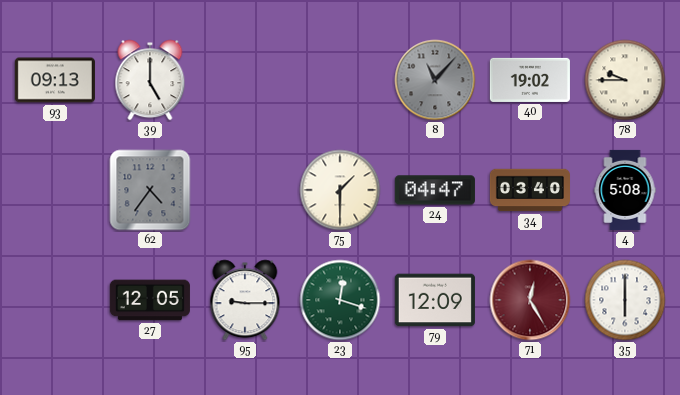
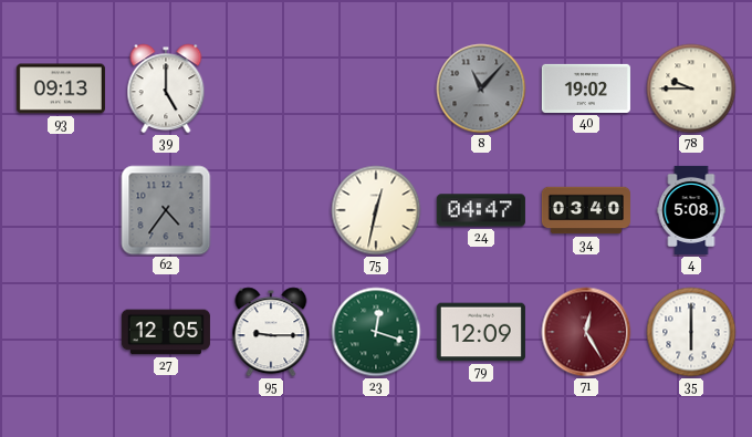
75: 1:30 -> 12:32
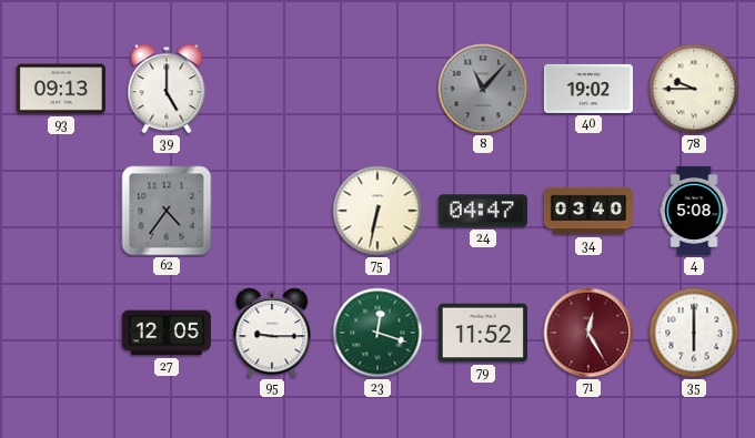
75: 12:32 -> 6:32
79: 12:09 -> 11:52
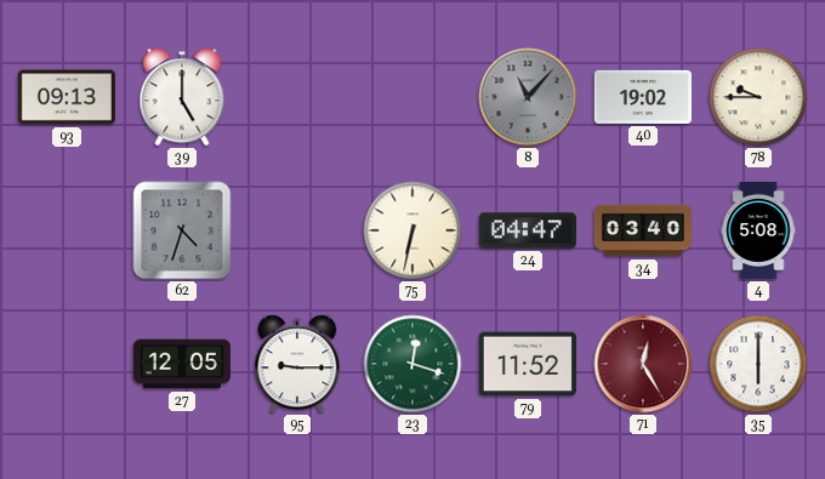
62: 4:36 -> 4:33
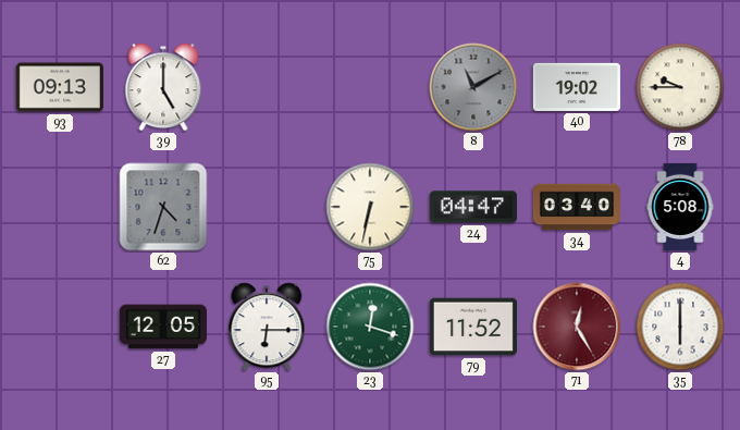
8: 11:07 -> 11:10
95: 9:15 -> 6:15
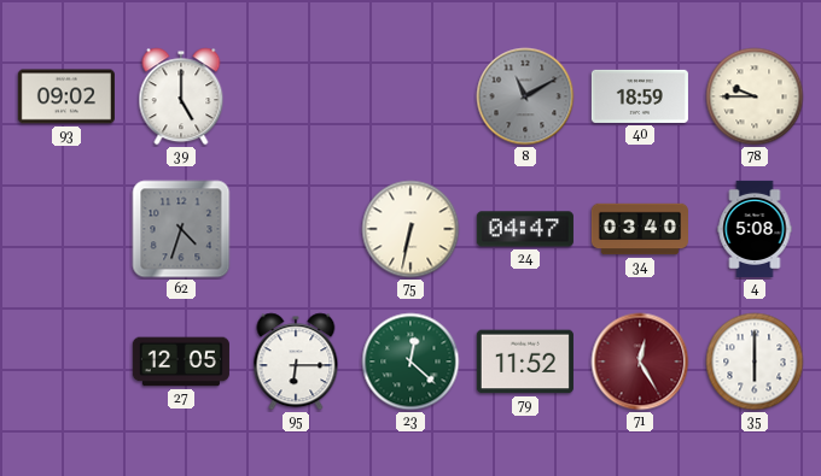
93: 09:13 -> 09:02
40: 19:02 -> 18:59
23: 12:18 -> 12:22
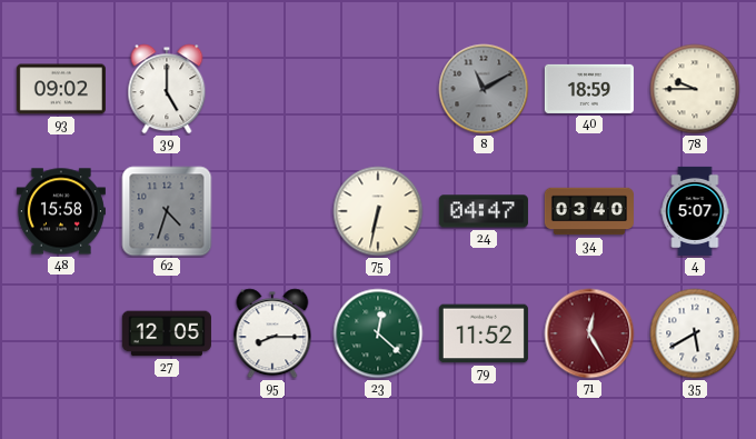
48: none -> 15:58
4: 5:08 -> 5:07
95: 6:15 -> 8:15
35: 6:00 -> 5:40
